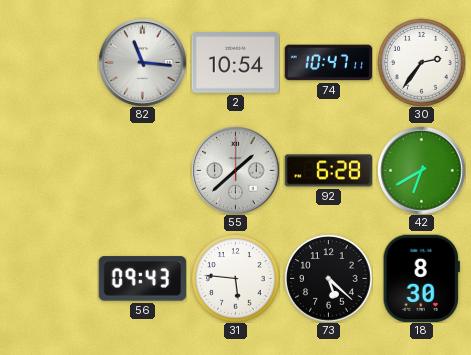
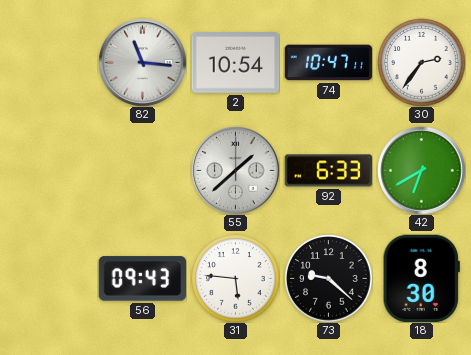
92: 6:28 -> 6:33
73: 5:22 -> 9:22
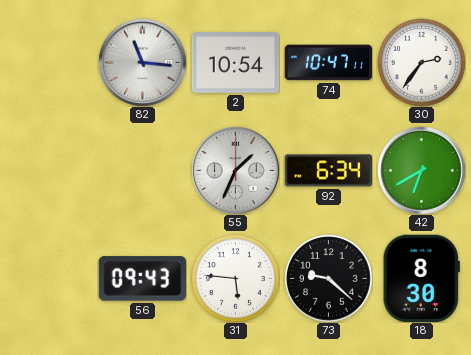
55: 1:38 -> 1:34
92: 6:33 -> 6:34
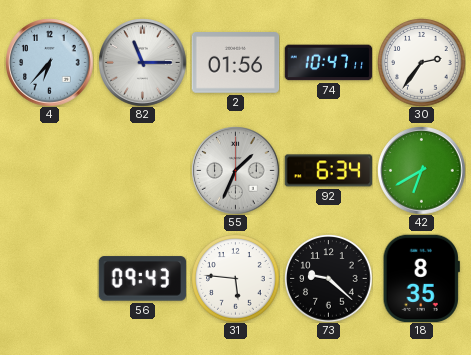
4: none -> 6:37
82: 11:16 -> 11:15
2: 10:54 -> 01:56
18: 8:30 -> 8:35
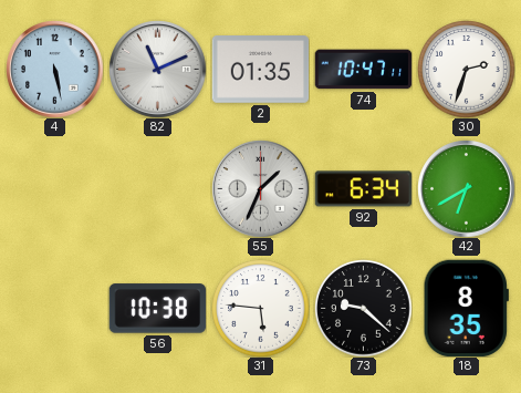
4: 6:37 -> 5:28
82: 11:15 -> 11:11
2: 01:56 -> 01:35
30: 2:36 -> 2:33
56: 09:43 -> 10:38
